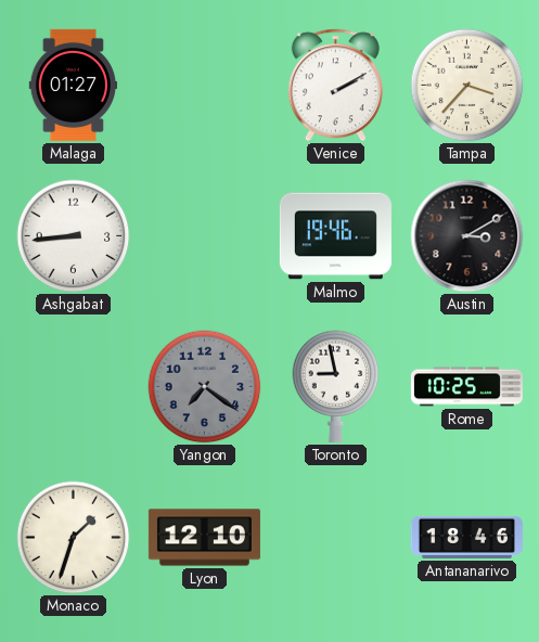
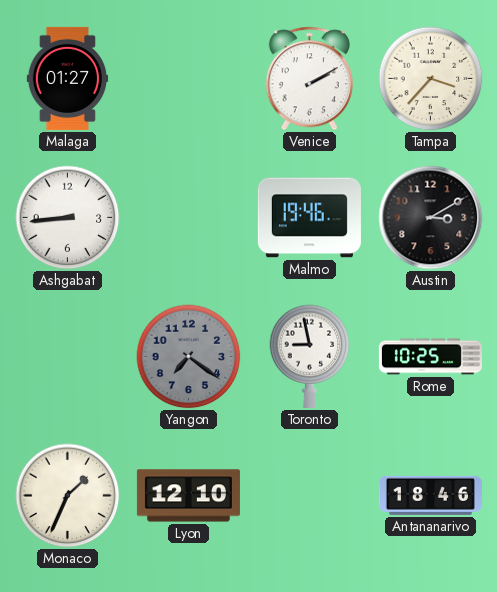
Monaco: 1:33 -> 1:34
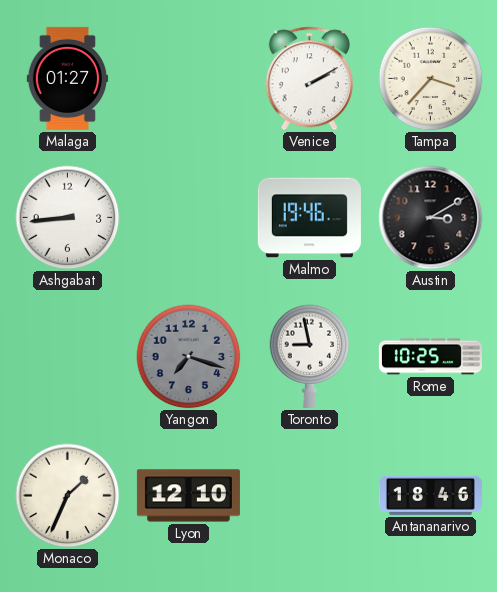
Yangon: 7:21 -> 7:18
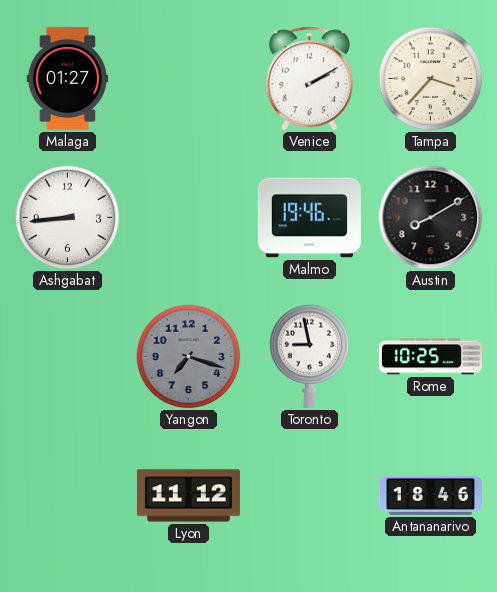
Austin: 3:10 -> 8:10
Monaco: 1:34 -> none
Lyon: 12:10 -> 11:12
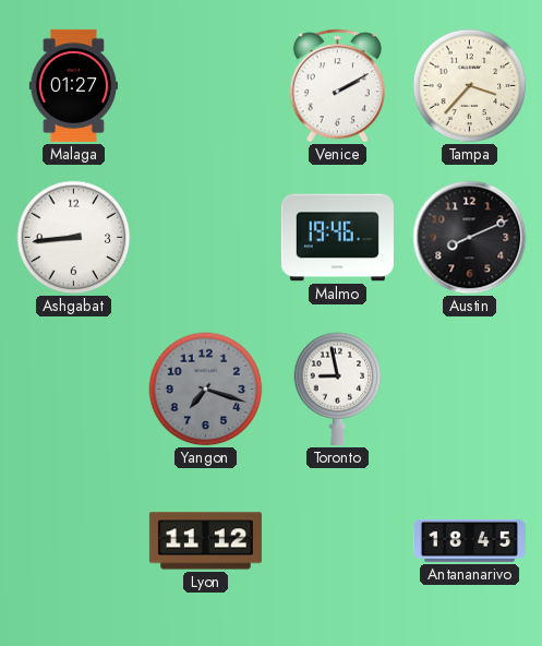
Austin: 8:10 -> 8:11
Rome: 10:25 -> none
Antananarivo: 18:46 -> 18:45
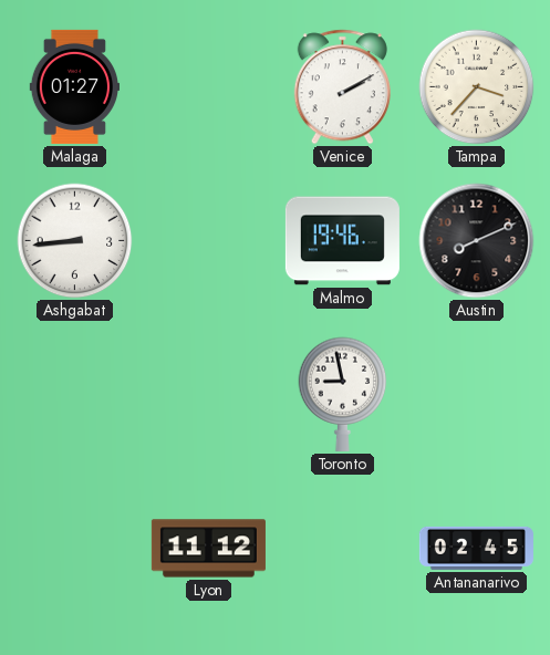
Yangon: 7:18 -> none
Antananarivo: 18:45 -> 02:45
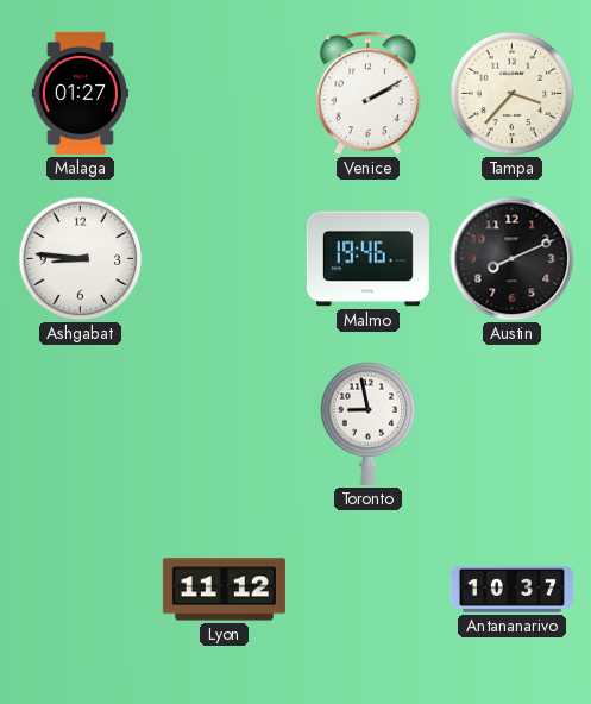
Ashgabat: 8:44 -> 8:46
Antananarivo: 02:45 -> 10:37
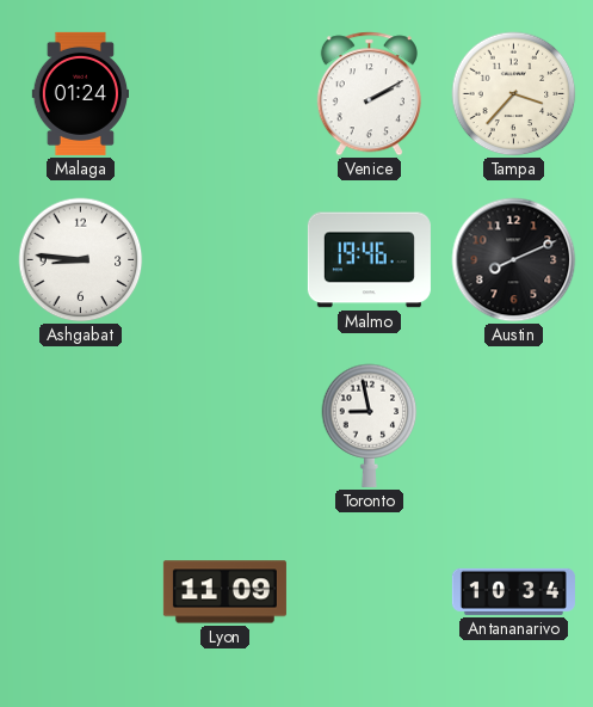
Malaga: 01:27 -> 01:24
Lyon: 11:12 -> 11:09
Antananarivo: 10:37 -> 10:34
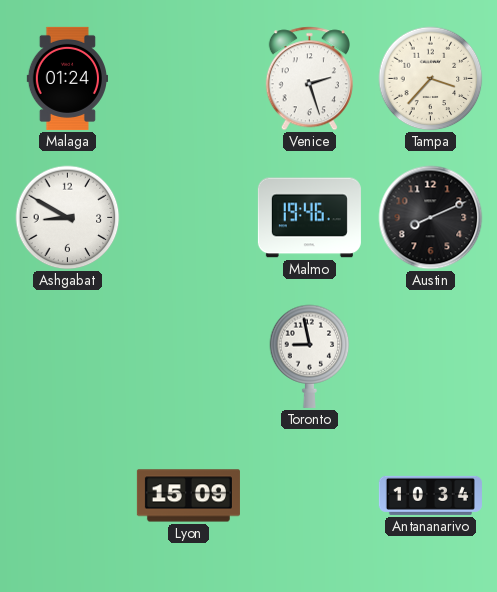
Venice: 2:10 -> 2:27
Ashgabat: 8:46 -> 8:50
Lyon: 11:09 -> 15:09
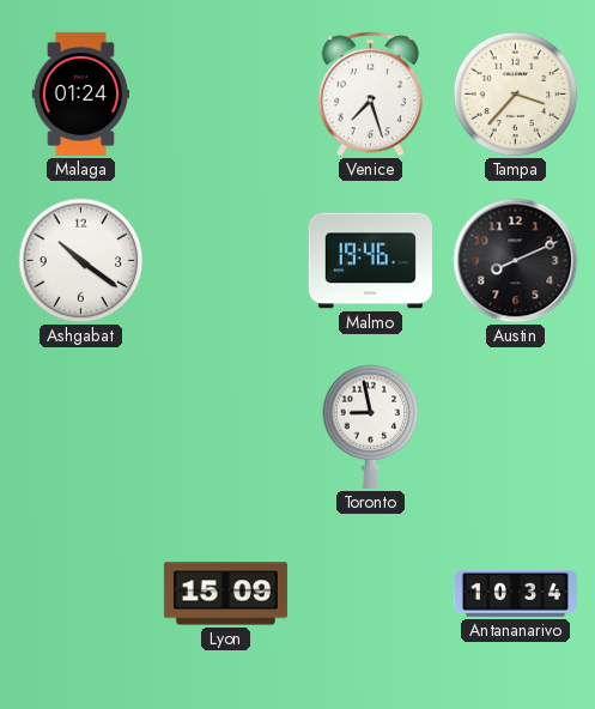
Venice: 2:27 -> 7:27
Ashgabat: 8:50 -> 10:21
